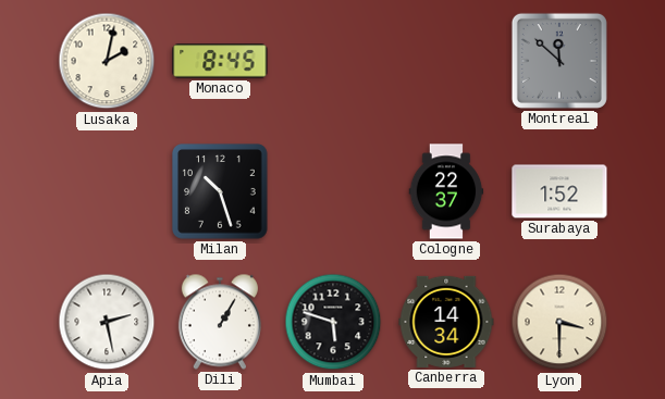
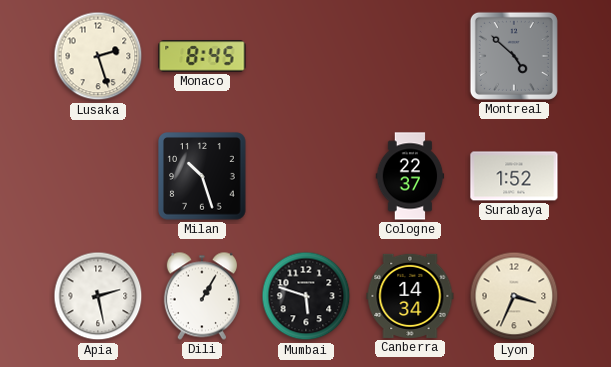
Lusaka: 2:02 -> 2:27
Montreal: 11:52 -> 4:52
Lyon: 3:30 -> 3:34
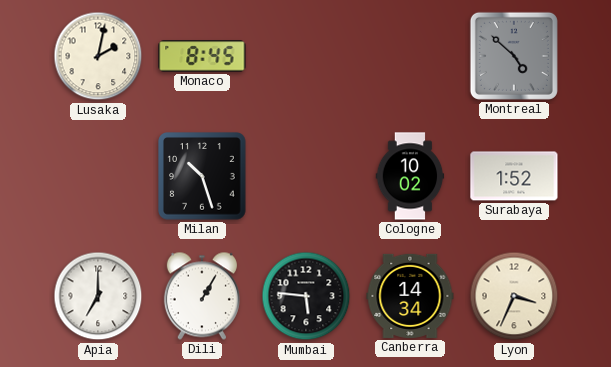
Lusaka: 2:27 -> 2:02
Cologne: 22:37 -> 10:02
Apia: 2:28 -> 7:00
Mumbai: 5:48 -> 5:46
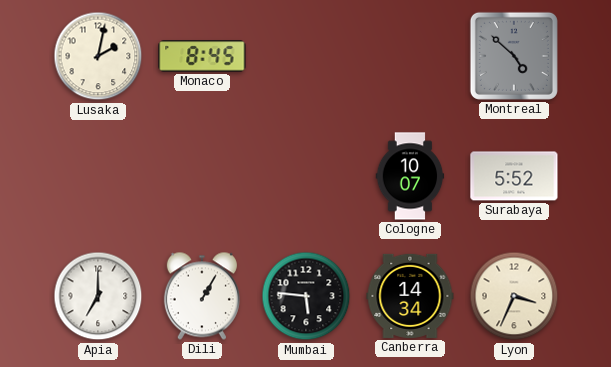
Milan: 10:27 -> none
Cologne: 10:02 -> 10:07
Surabaya: 1:52 -> 5:52
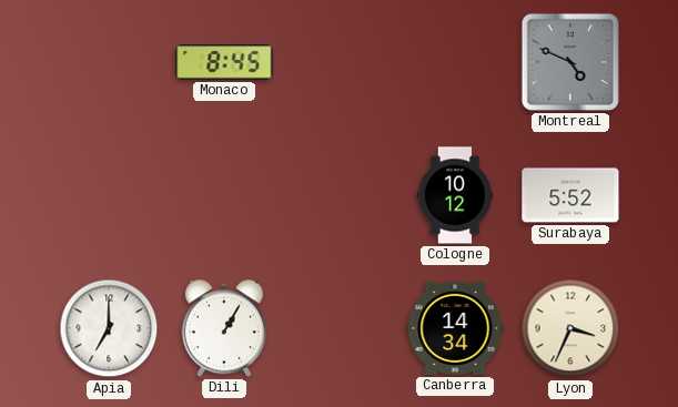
Lusaka: 2:02 -> none
Montreal: 4:52 -> 4:49
Cologne: 10:07 -> 10:12
Mumbai: 5:46 -> none
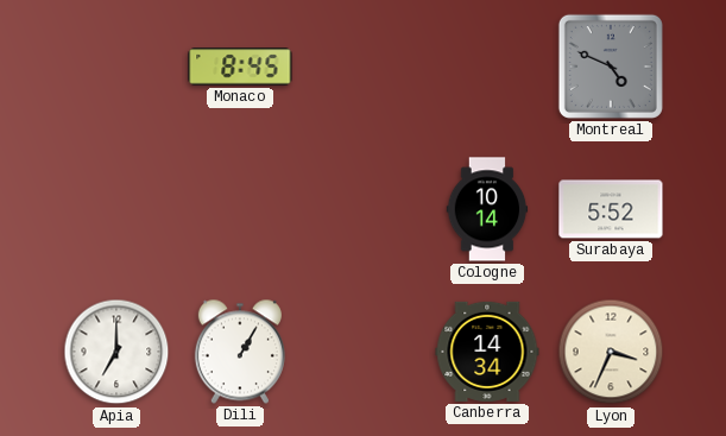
Cologne: 10:12 -> 10:14
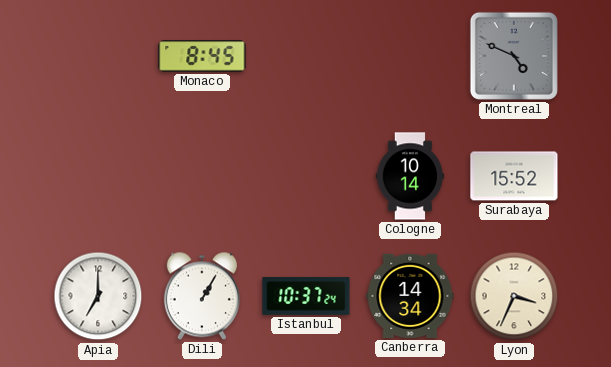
Surabaya: 5:52 -> 15:52
Istanbul: none -> 10:37
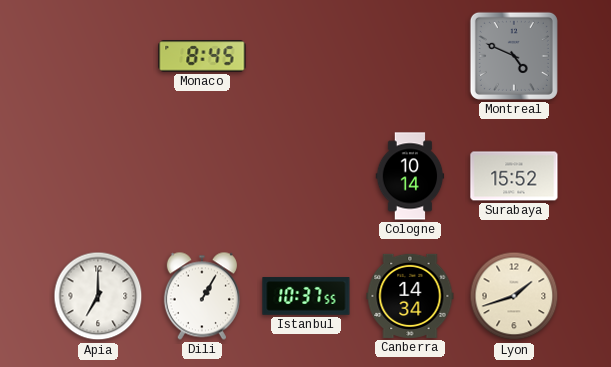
Istanbul: 10:37:24 -> 10:37:55
Lyon: 3:34 -> 1:42
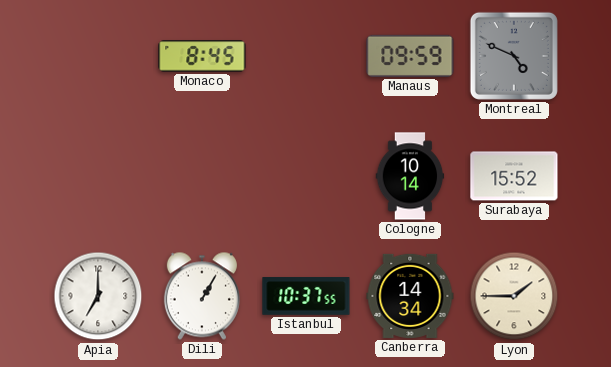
Manaus: none -> 09:59
Lyon: 1:42 -> 1:45
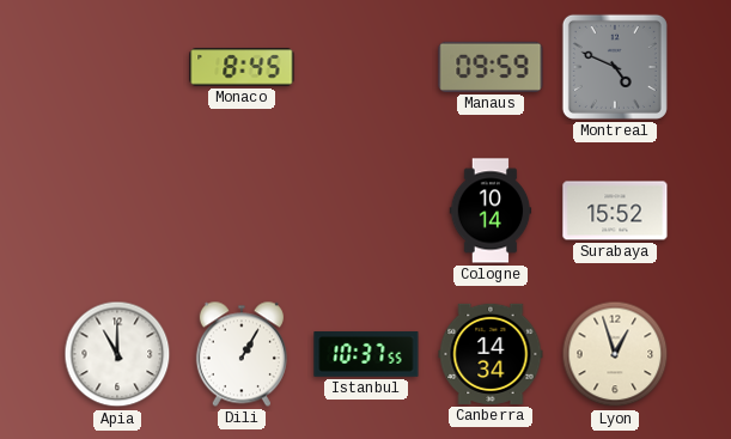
Apia: 7:00 -> 11:00
Lyon: 1:45 -> 12:57
